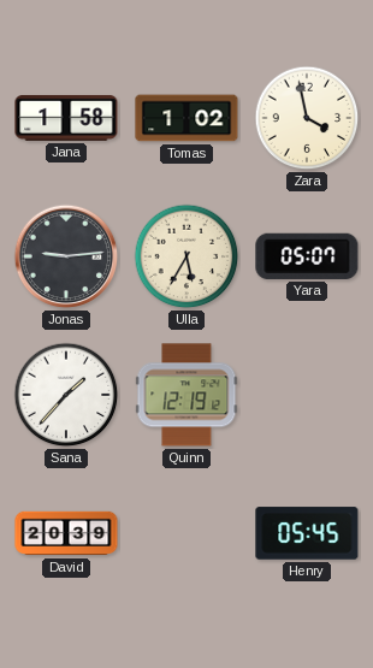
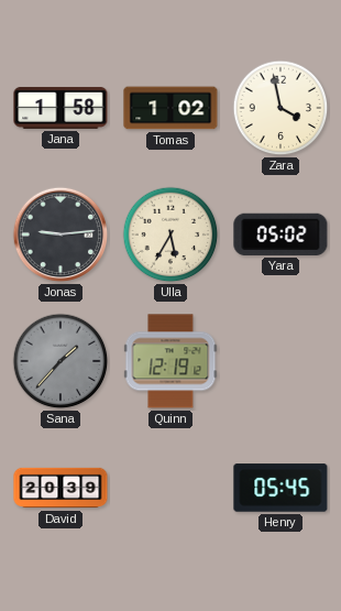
Yara: 05:07 -> 05:02
Sana dial: white -> grey
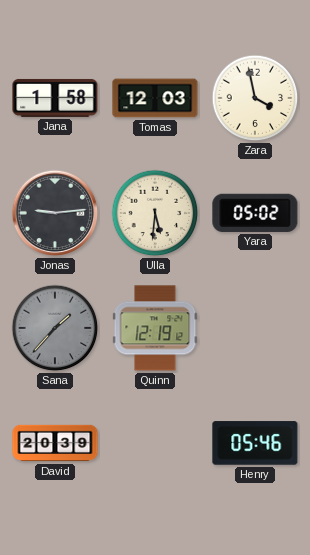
Tomas: 1:02 -> 12:03
Ulla: 5:35 -> 5:31
Henry: 05:45 -> 05:46
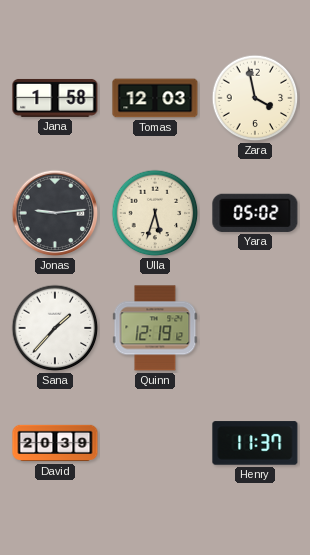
Ulla: 5:31 -> 5:33
Sana dial: grey -> white
Henry: 05:46 -> 11:37
